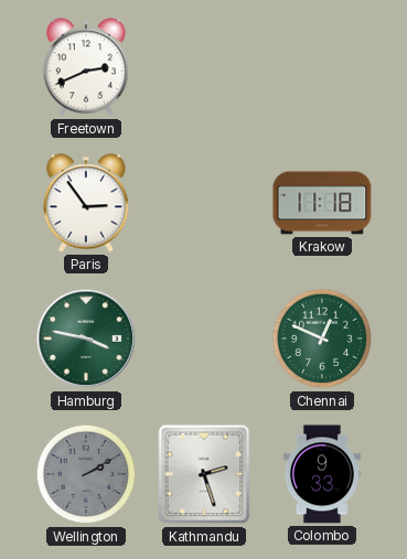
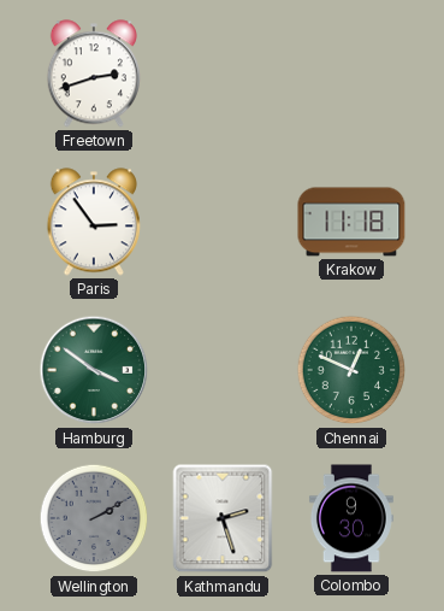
Freetown: 2:41 -> 2:42
Hamburg: 3:47 -> 3:51
Colombo: 9:33 -> 9:30
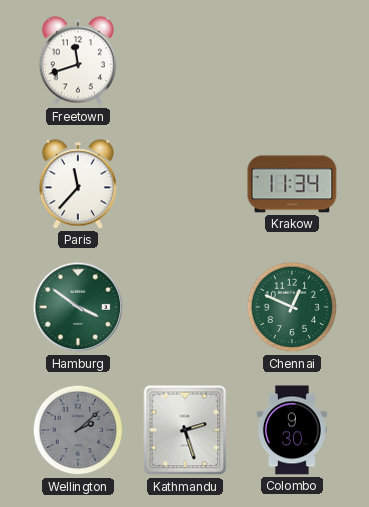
Freetown: 2:42 -> 11:42
Paris: 2:54 -> 11:37
Krakow: 11:18 -> 11:34
Wellington: 2:10 -> 2:08
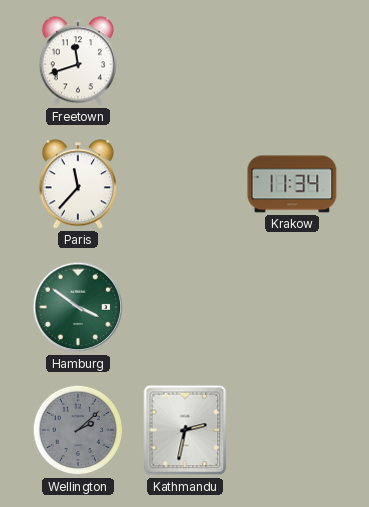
Chennai: 12:49 -> none
Kathmandu: 2:27 -> 2:32
Colombo: 9:30 -> none
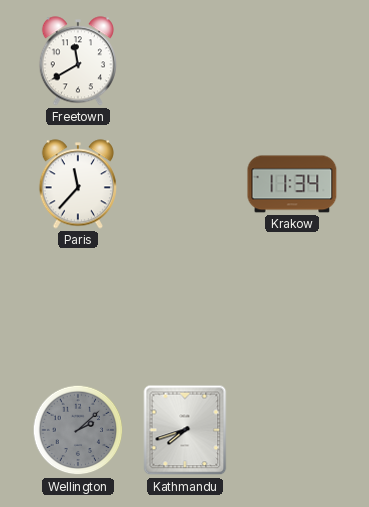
Freetown: 11:42 -> 11:40
Hamburg: 3:51 -> none
Kathmandu: 2:32 -> 7:42
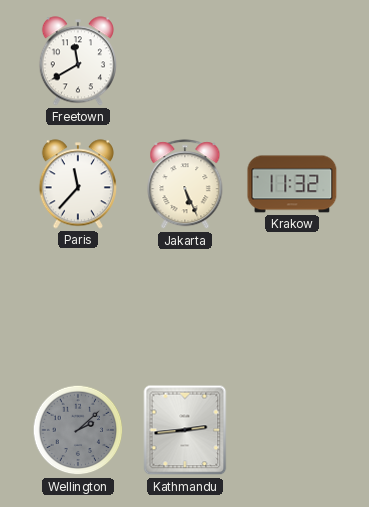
Jakarta: none -> 5:26
Krakow: 11:34 -> 11:32
Kathmandu: 7:42 -> 2:44
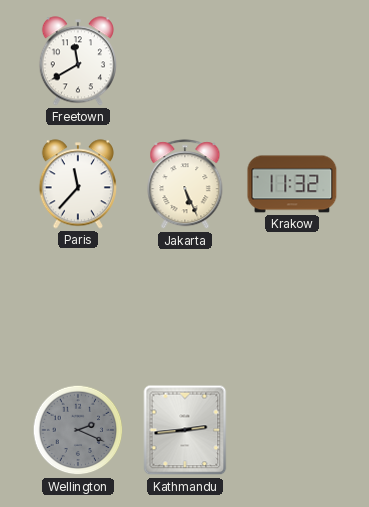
Wellington: 2:08 -> 2:19
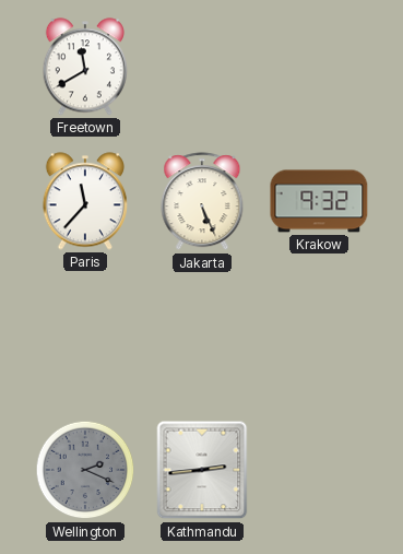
Krakow: 11:32 -> 9:32
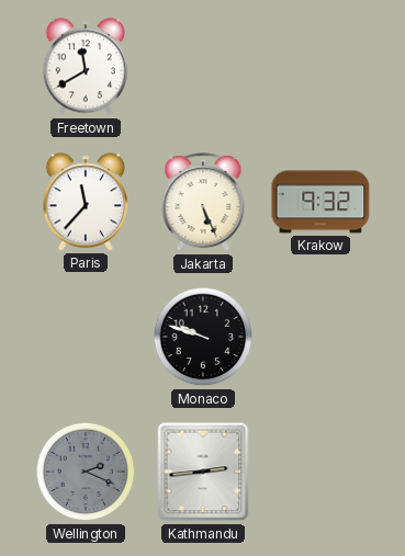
Monaco: none -> 9:48
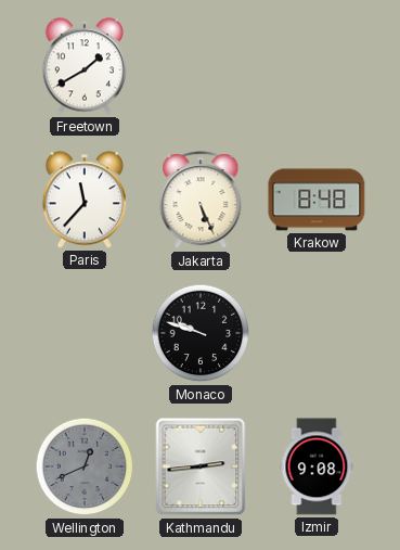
Freetown: 11:40 -> 1:40
Krakow: 9:32 -> 8:48
Wellington: 2:19 -> 12:41
Izmir: none -> 9:08
